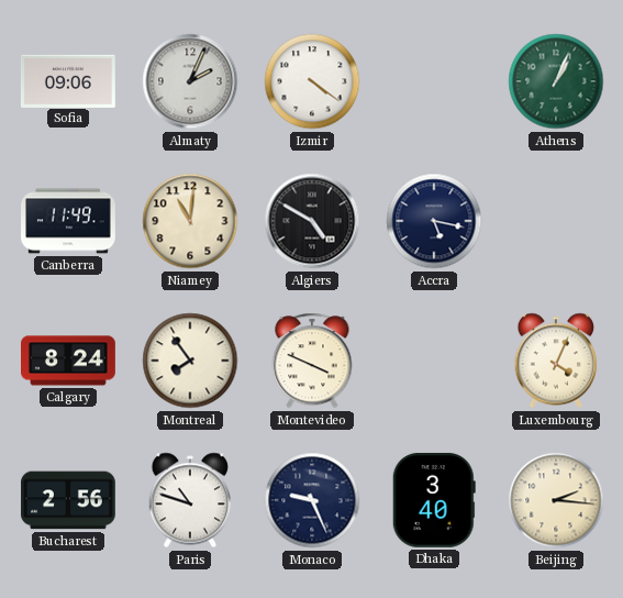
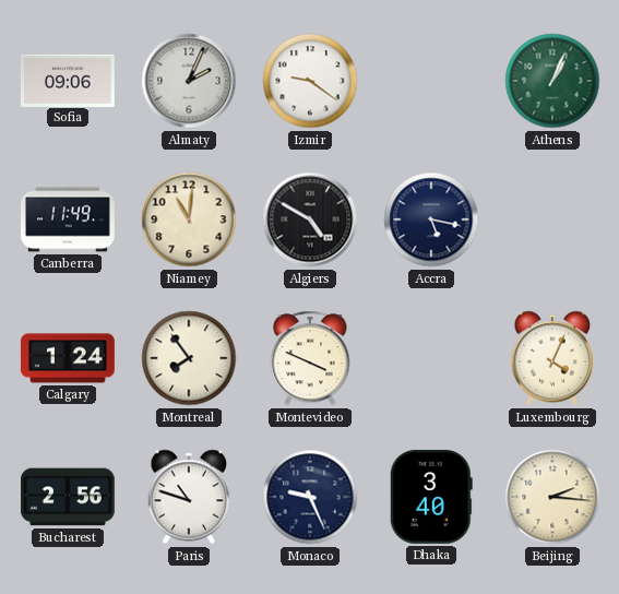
Izmir: 4:21 -> 9:21
Calgary: 8:24 -> 1:24
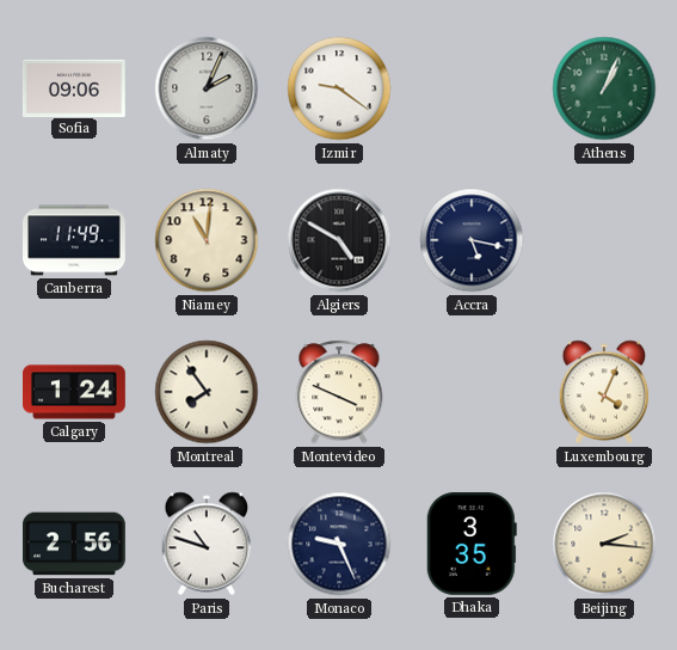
Dhaka: 3:40 -> 3:35
